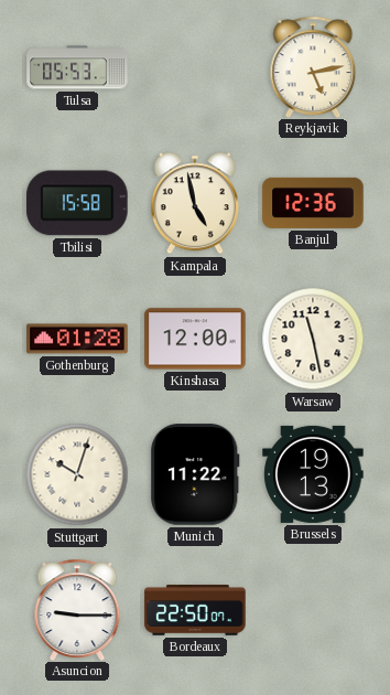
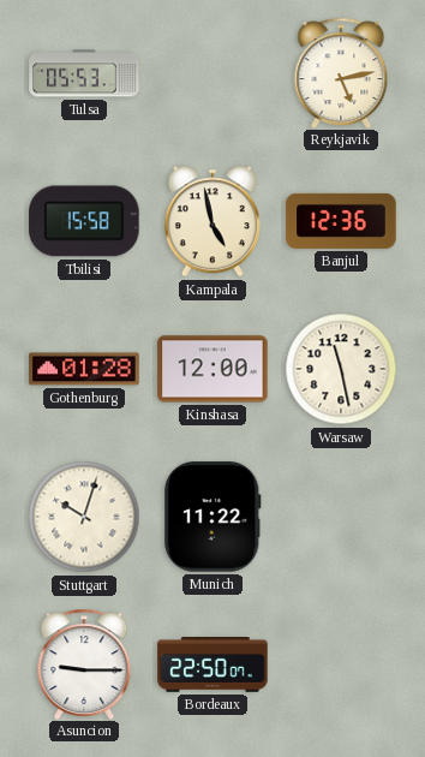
Brussels: 19:13 -> none
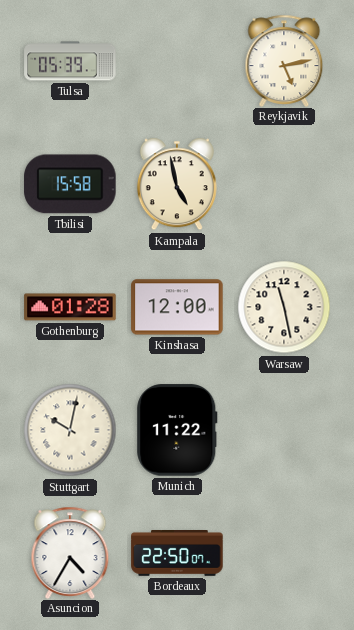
Tulsa: 05:53 -> 05:39
Banjul: 12:36 -> none
Stuttgart: 10:03 -> 10:02
Asuncion: 9:15 -> 4:35
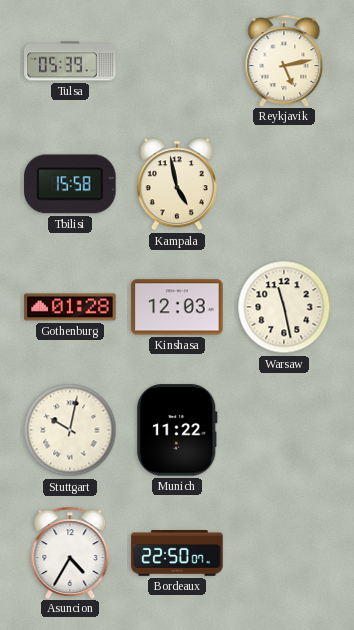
Kinshasa: 12:00 -> 12:03
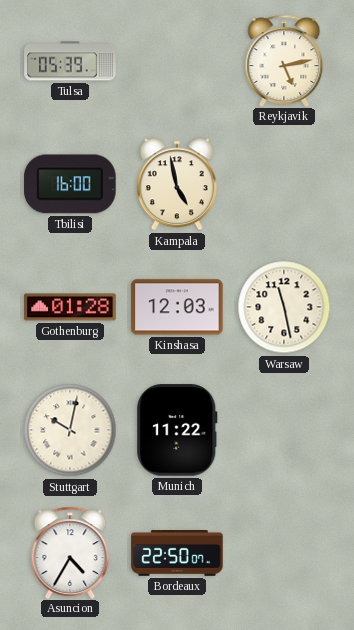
Tbilisi: 15:58 -> 16:00
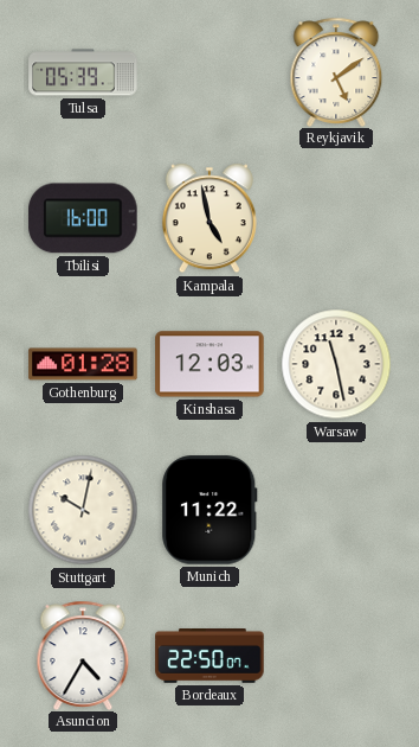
Reykjavik: 5:13 -> 5:09
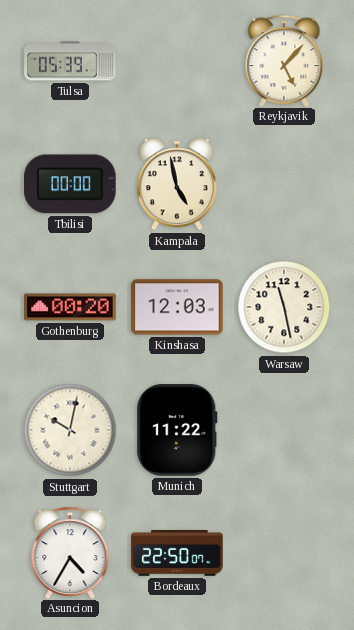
Reykjavik: 5:09 -> 5:07
Tbilisi: 16:00 -> 00:00
Gothenburg: 01:28 -> 00:20
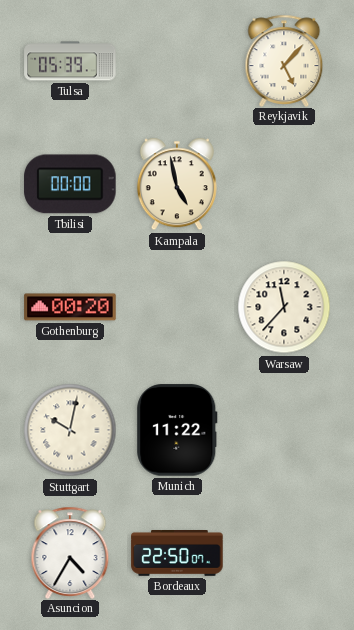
Kinshasa: 12:03 -> none
Warsaw: 11:28 -> 11:37
